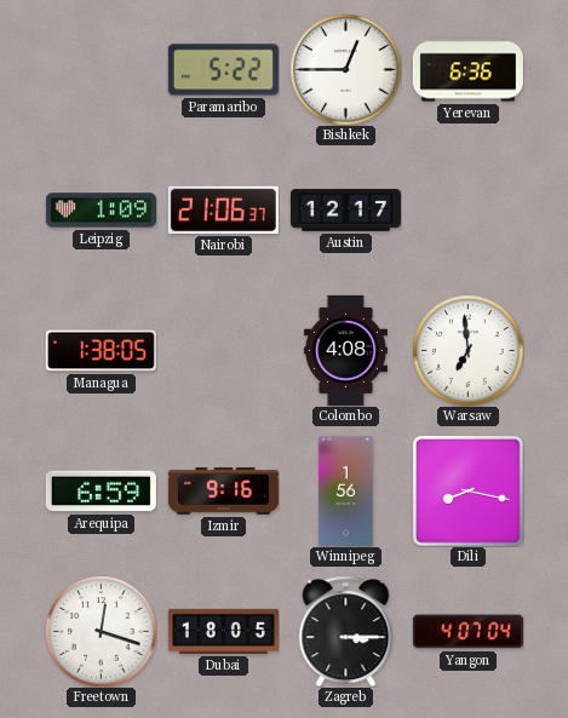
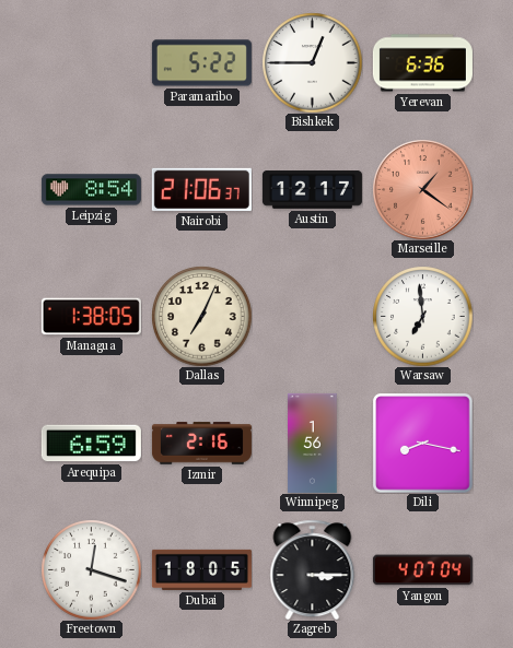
Leipzig: 1:09 -> 8:54
Marseille: none -> 1:21
Dallas: none -> 7:04
Colombo: 4:08 -> none
Izmir: 9:16 -> 2:16
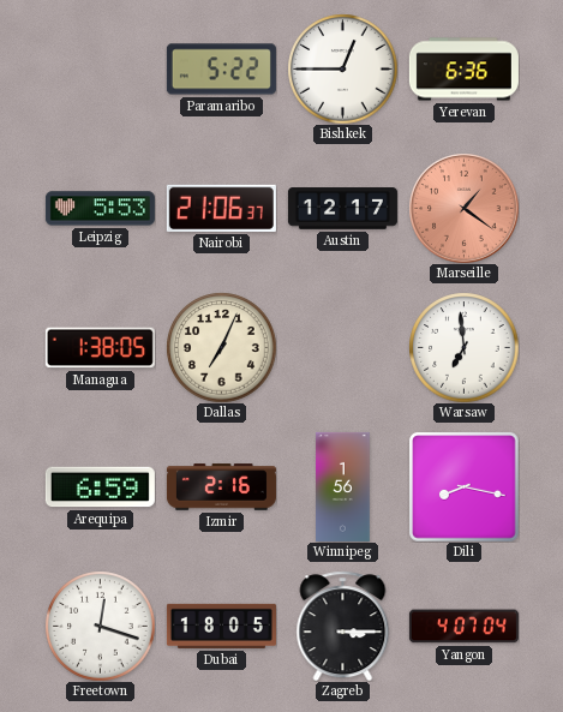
Leipzig: 8:54 -> 5:53
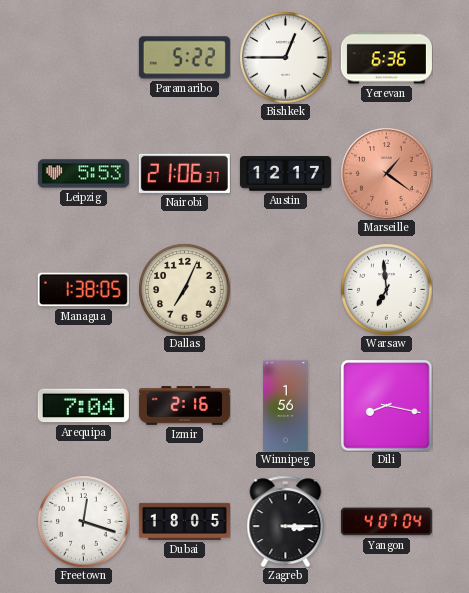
Arequipa: 6:59 -> 7:04
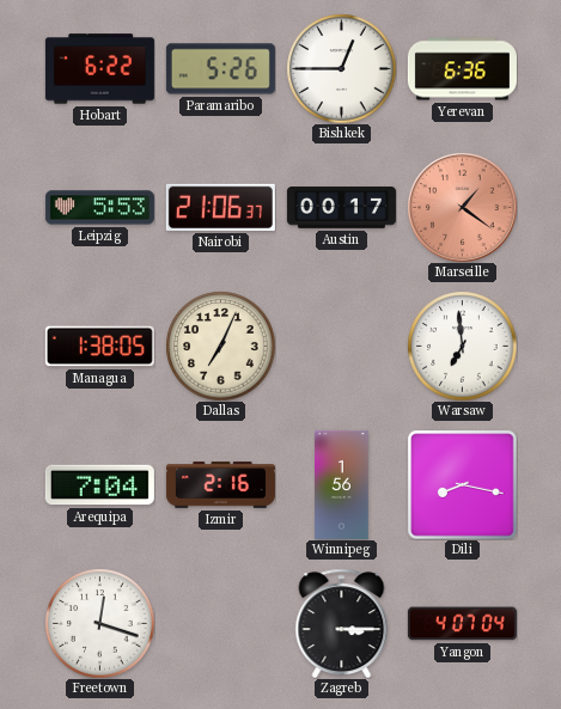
Hobart: none -> 6:22
Paramaribo: 5:22 -> 5:26
Austin: 12:17 -> 00:17
Dubai: 18:05 -> none
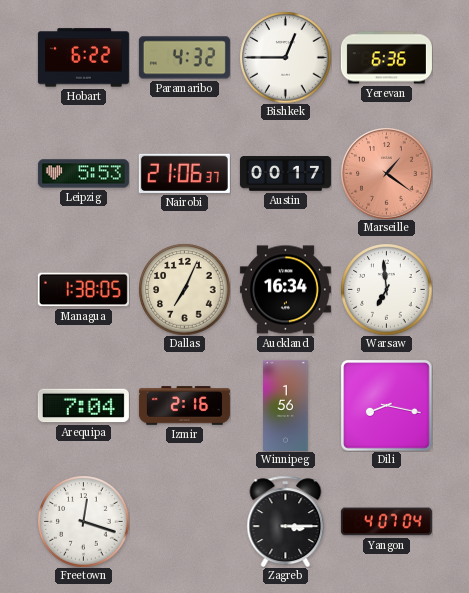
Paramaribo: 5:26 -> 4:32
Auckland: none -> 16:34
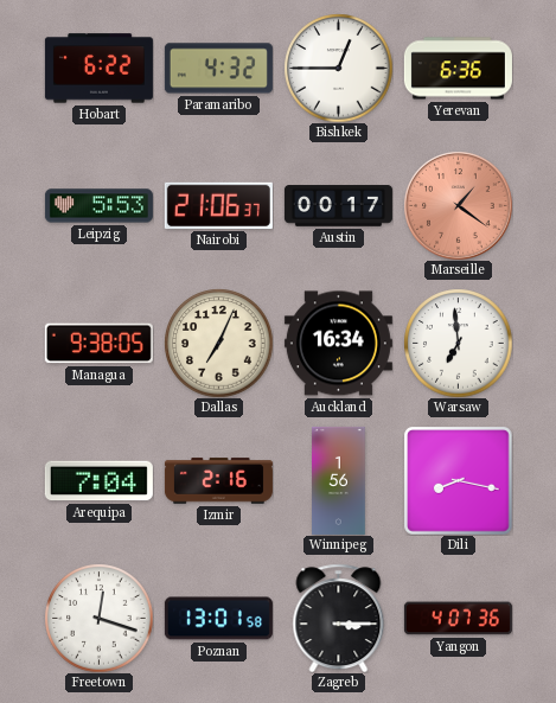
Managua: 1:38 -> 9:38
Poznan: none -> 13:01
Yangon: 4:07:04 -> 4:07:36
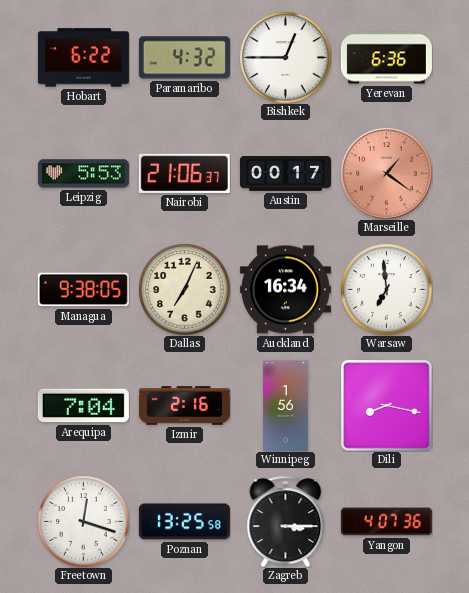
Poznan: 13:01 -> 13:25
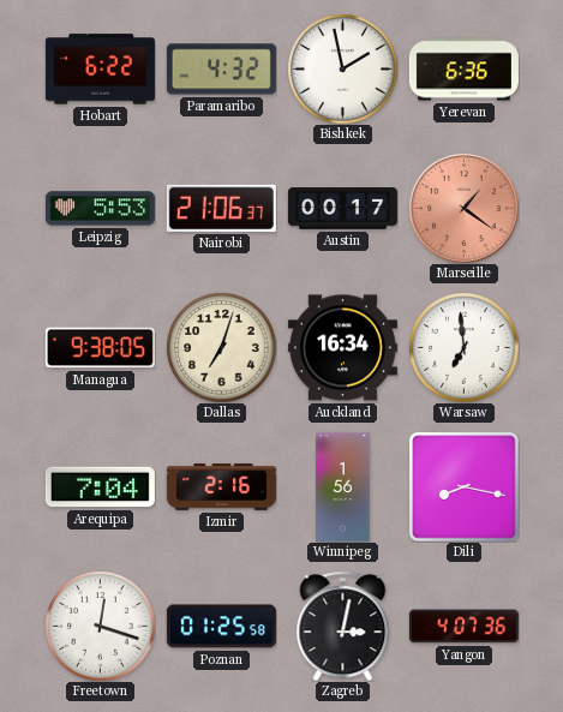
Bishkek: 12:45 -> 1:58
Dallas: 7:04 -> 7:03
Poznan: 13:25 -> 01:25
Zagreb: 3:15 -> 3:02
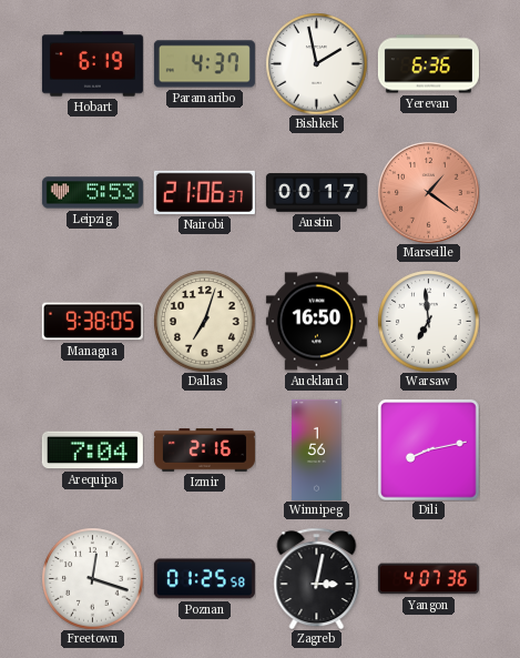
Hobart: 6:22 -> 6:19
Paramaribo: 4:32 -> 4:37
Auckland: 16:34 -> 16:50
Dili: 8:17 -> 8:13
